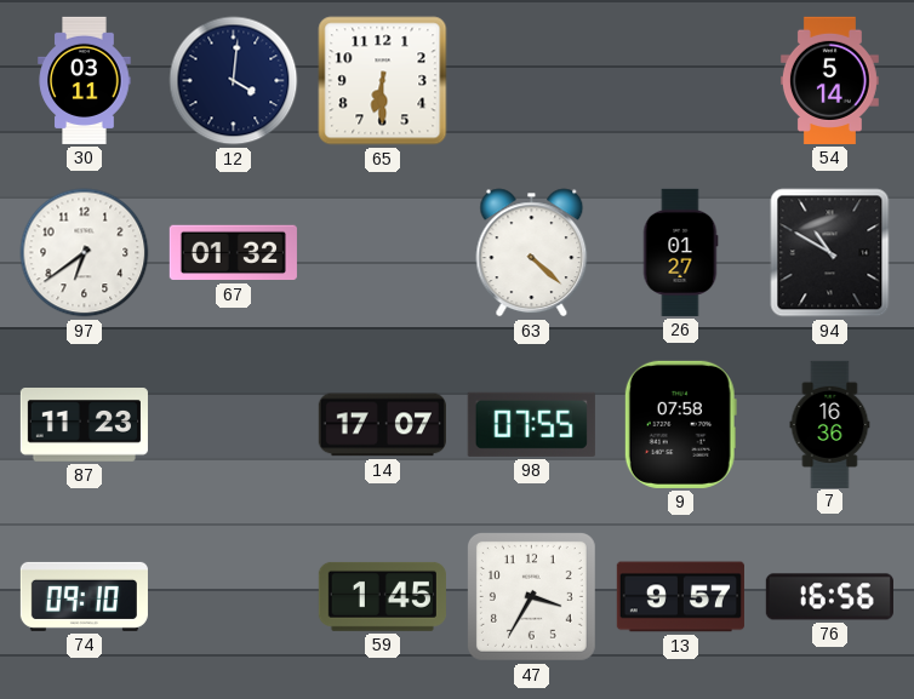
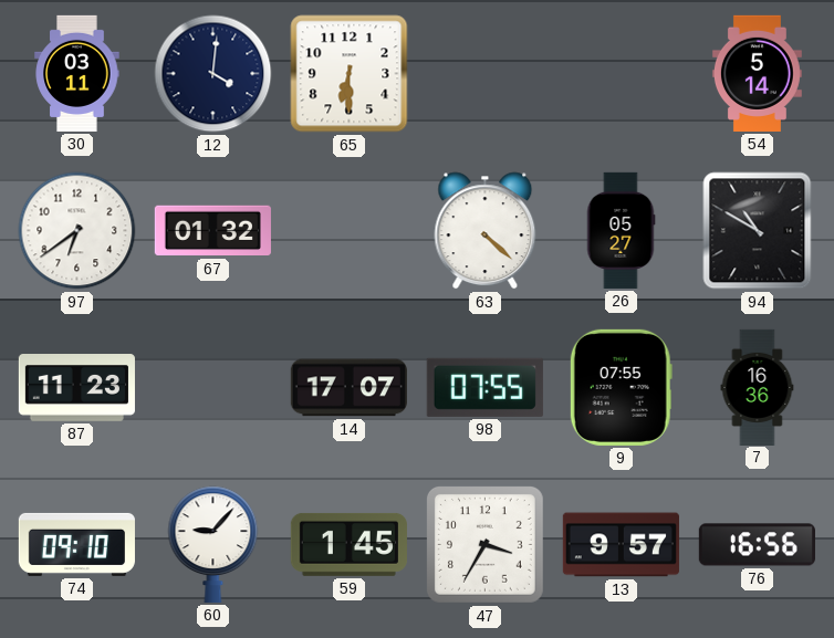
26: 01:27 -> 05:27
9: 07:58 -> 07:55
60: none -> 9:07
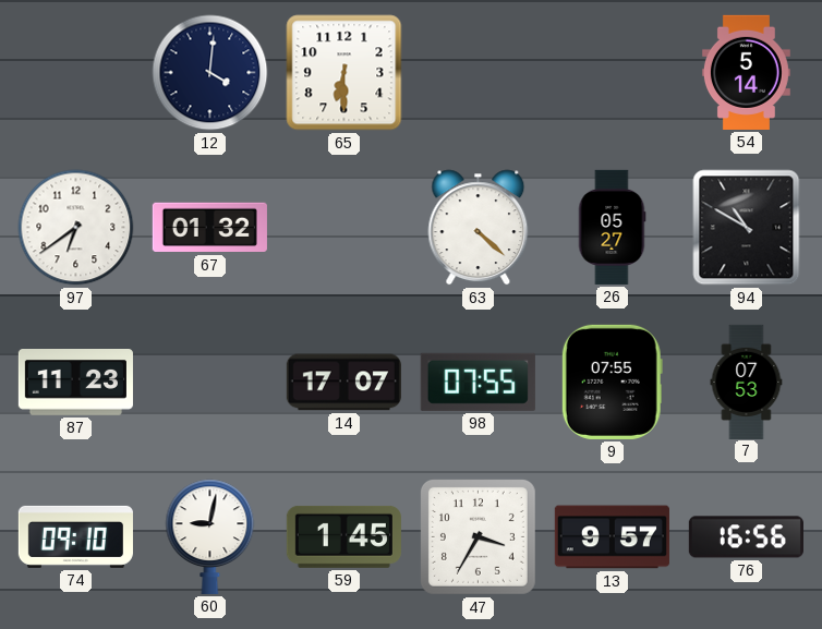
30: 03:11 -> none
7: 16:36 -> 07:53
60: 9:07 -> 9:02
